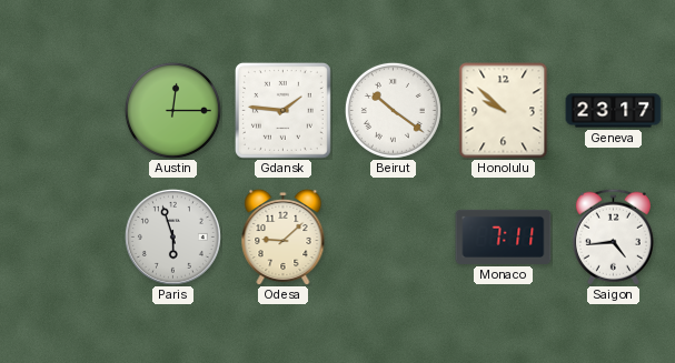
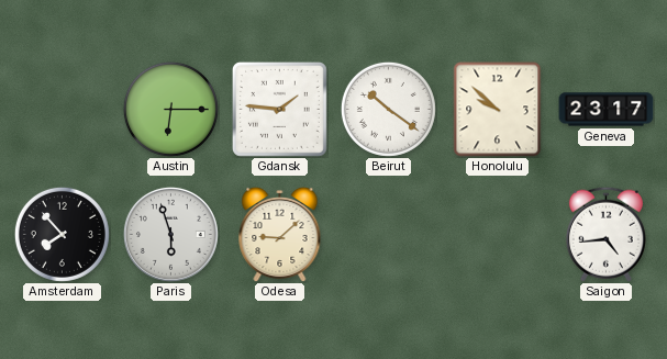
Austin: 12:15 -> 6:15
Amsterdam: none -> 7:53
Monaco: 7:11 -> none
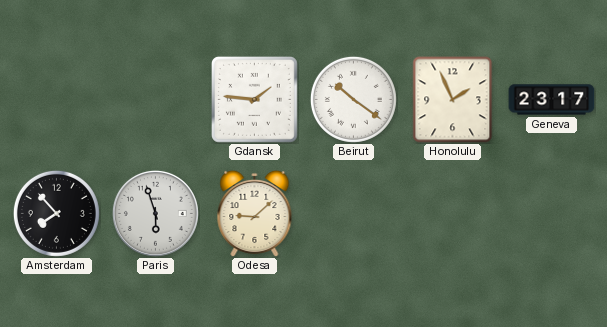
Austin: 6:15 -> none
Honolulu: 9:52 -> 1:56
Saigon: 4:44 -> none
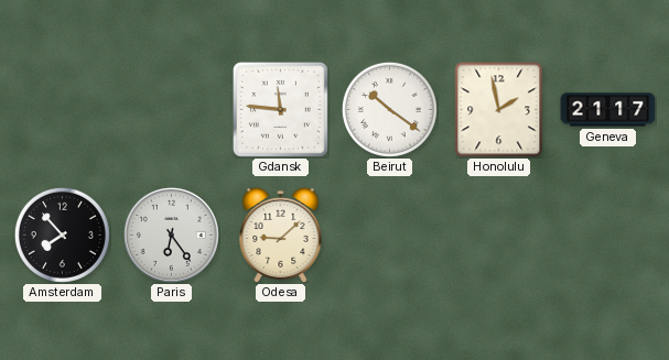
Gdansk: 1:46 -> 11:46
Honolulu: 1:56 -> 1:58
Geneva: 23:17 -> 21:17
Paris: 5:57 -> 6:24
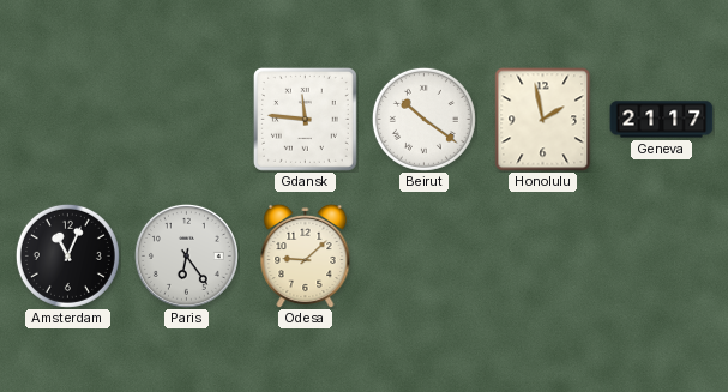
Amsterdam: 7:53 -> 11:04
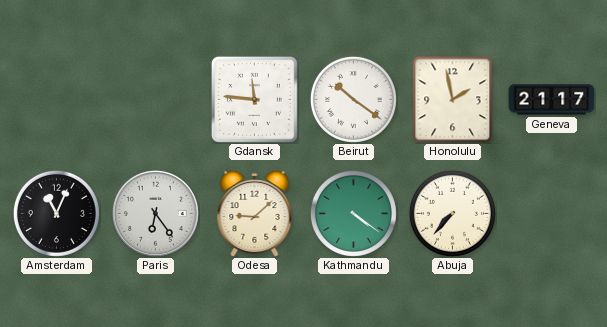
Kathmandu: none -> 4:21
Abuja: none -> 7:37
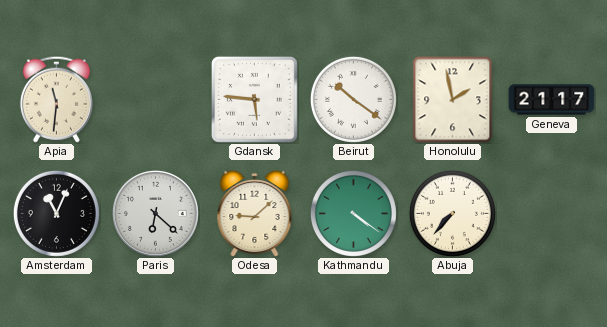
Apia: none -> 11:31
Gdansk: 11:46 -> 5:46
Paris: 6:24 -> 6:22
